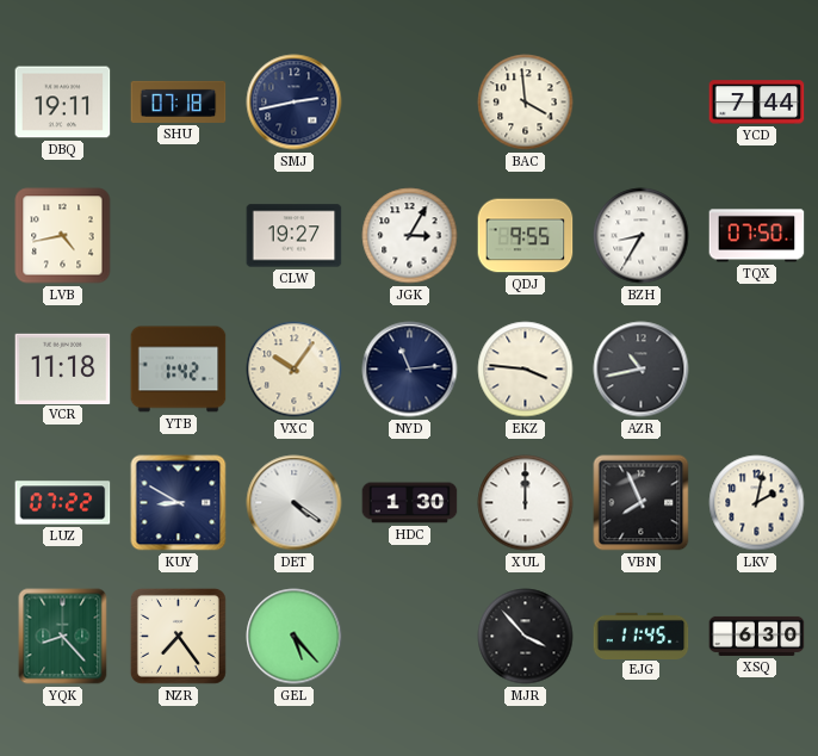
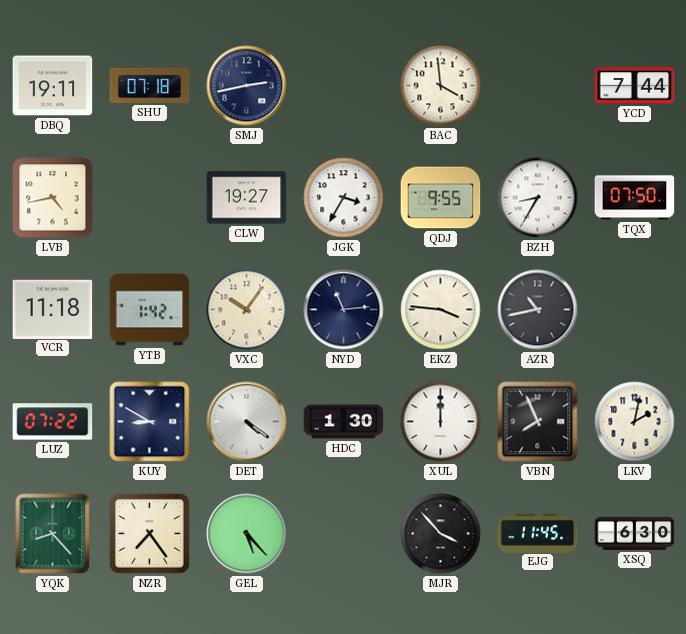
JGK: 3:05 -> 3:35
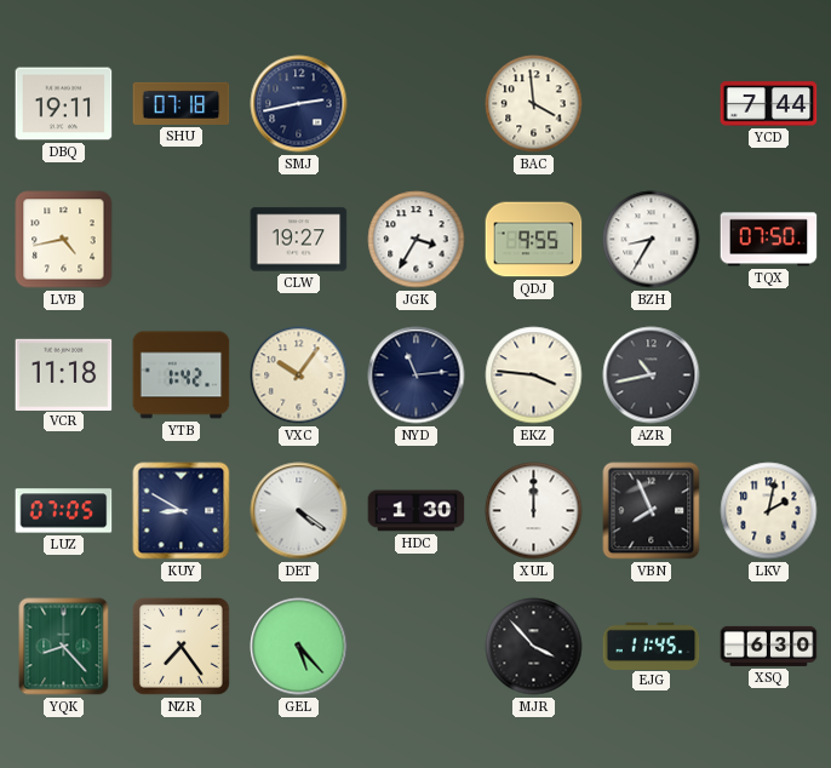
LUZ: 07:22 -> 07:05
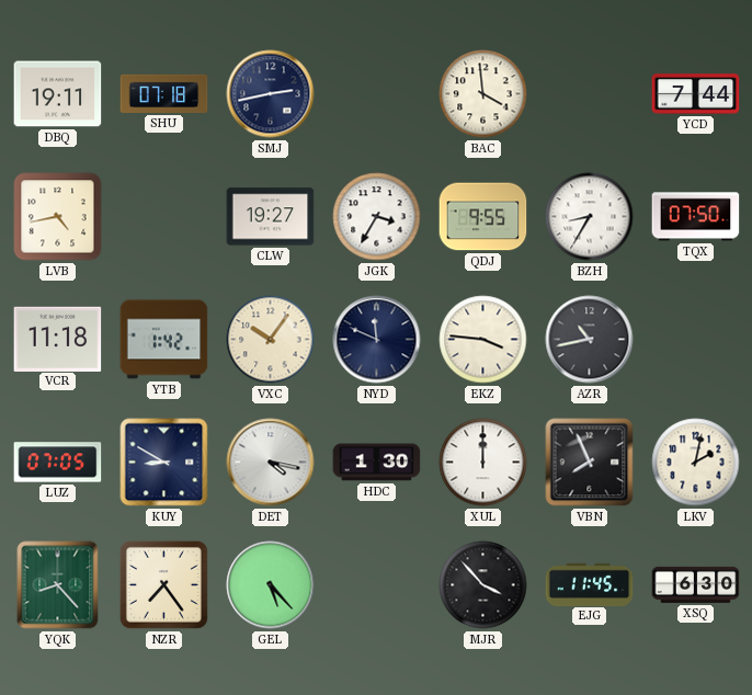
NYD: 11:14 -> 11:49
DET: 4:21 -> 4:17
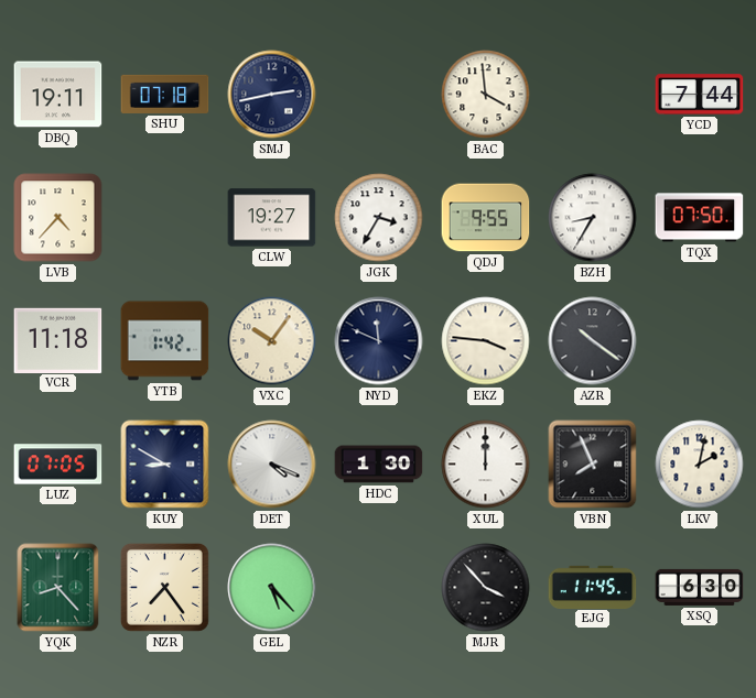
LVB: 4:43 -> 4:37
AZR: 10:43 -> 10:21
DET: 4:17 -> 4:19
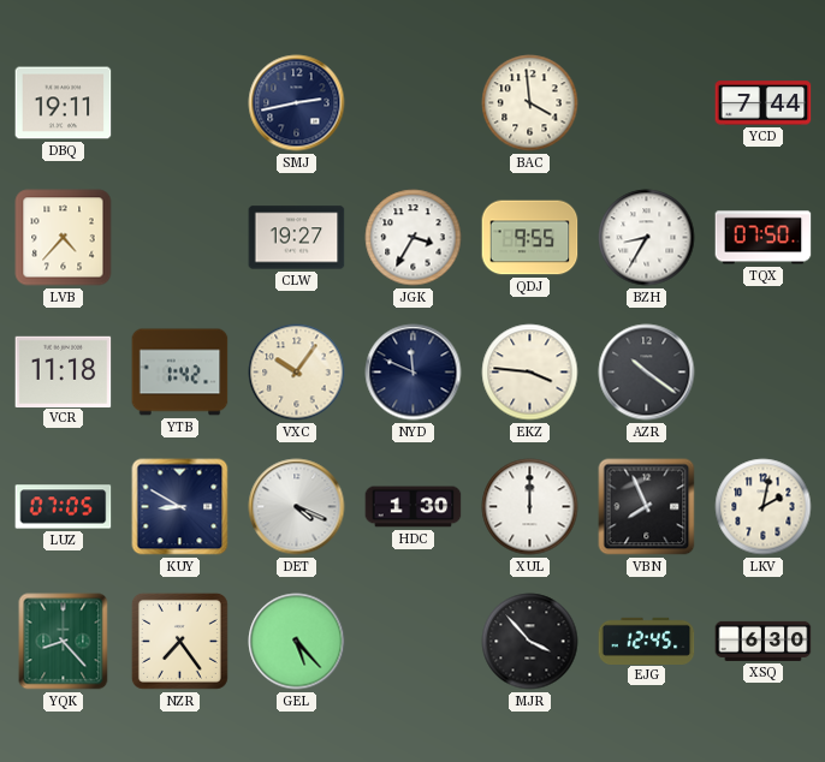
SHU: 07:18 -> none
EJG: 11:45 -> 12:45
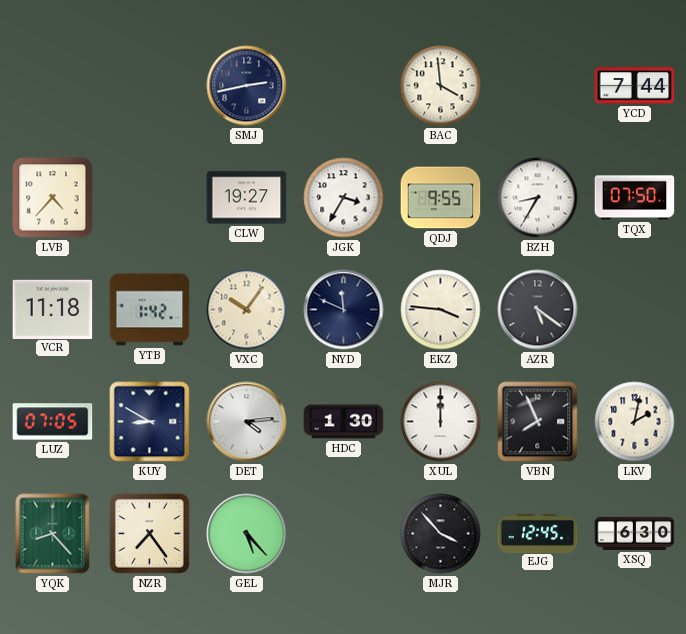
DBQ: 19:11 -> none
AZR: 10:21 -> 5:21
DET: 4:19 -> 4:14
